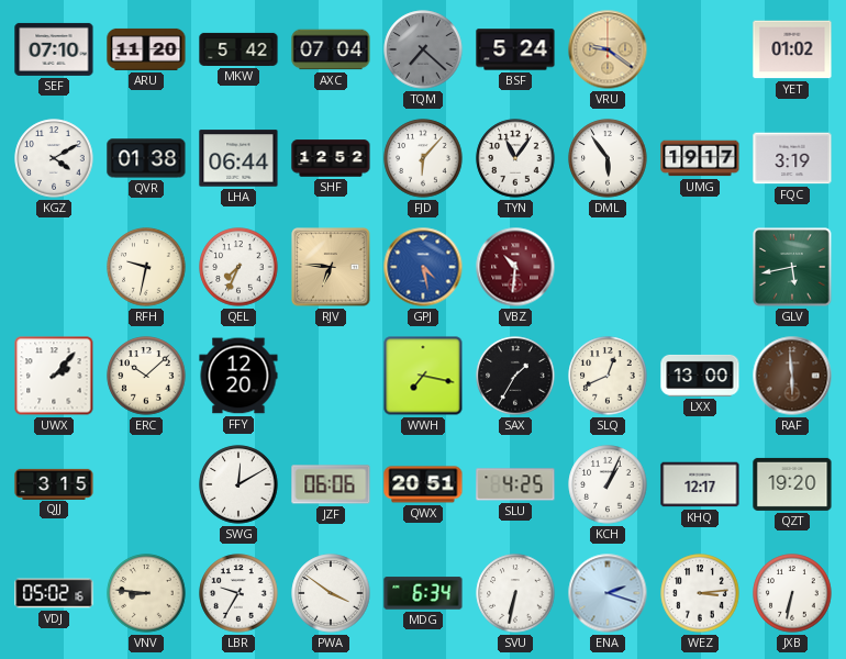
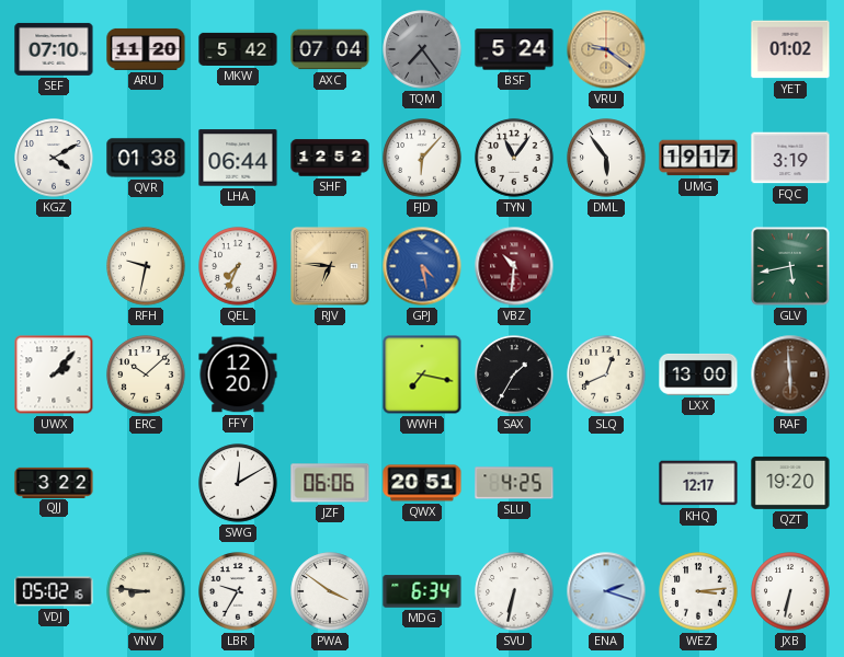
TQM: 7:22 -> 7:24
QJJ: 3:15 -> 3:22
KCH: 1:04 -> none
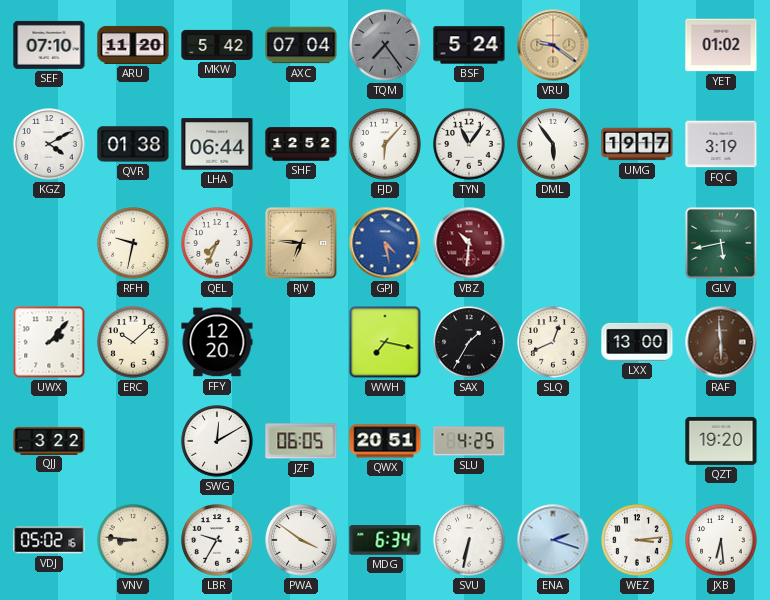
JZF: 06:06 -> 06:05
KHQ: 12:17 -> none
JXB: 6:32 -> 6:29
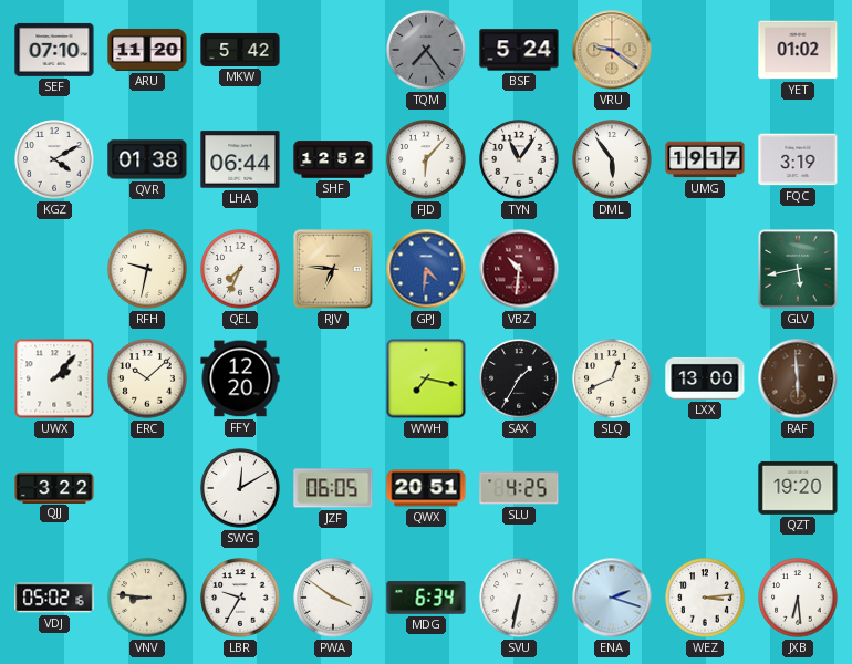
AXC: 07:04 -> none
GPJ: 4:28 -> 4:31
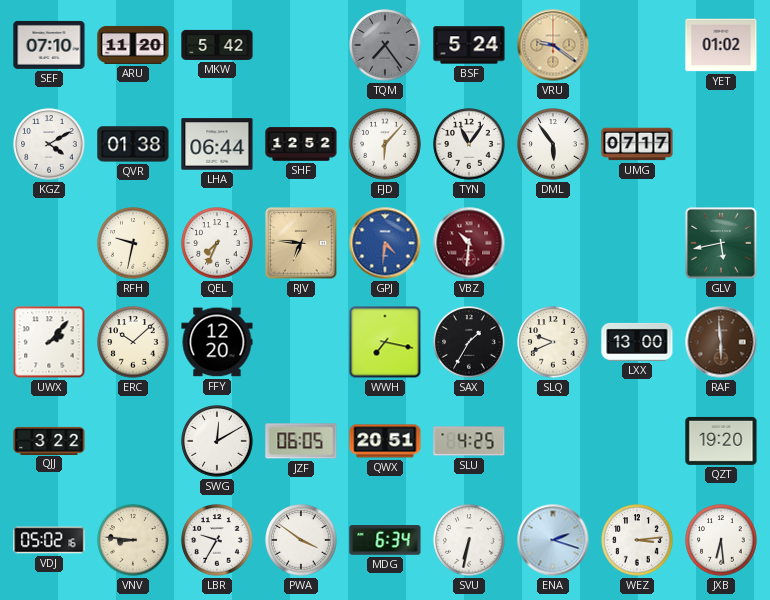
UMG: 19:17 -> 07:17
FQC: 3:19 -> none
SLQ: 12:41 -> 9:41
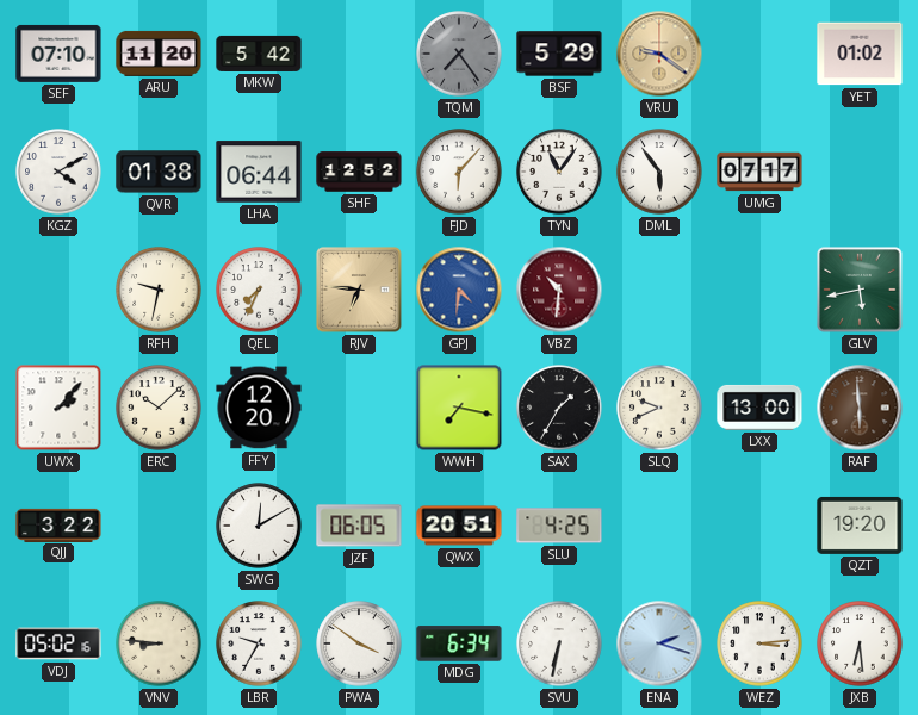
BSF: 5:24 -> 5:29
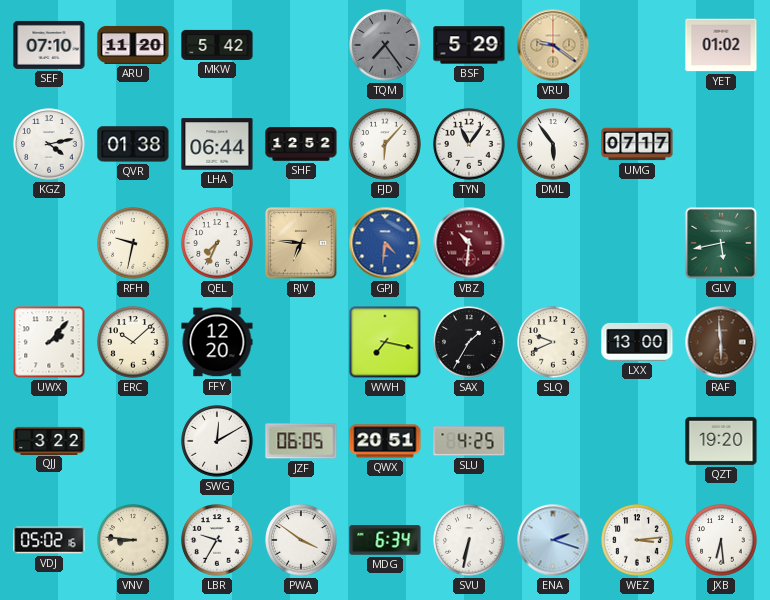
KGZ: 4:10 -> 4:13
